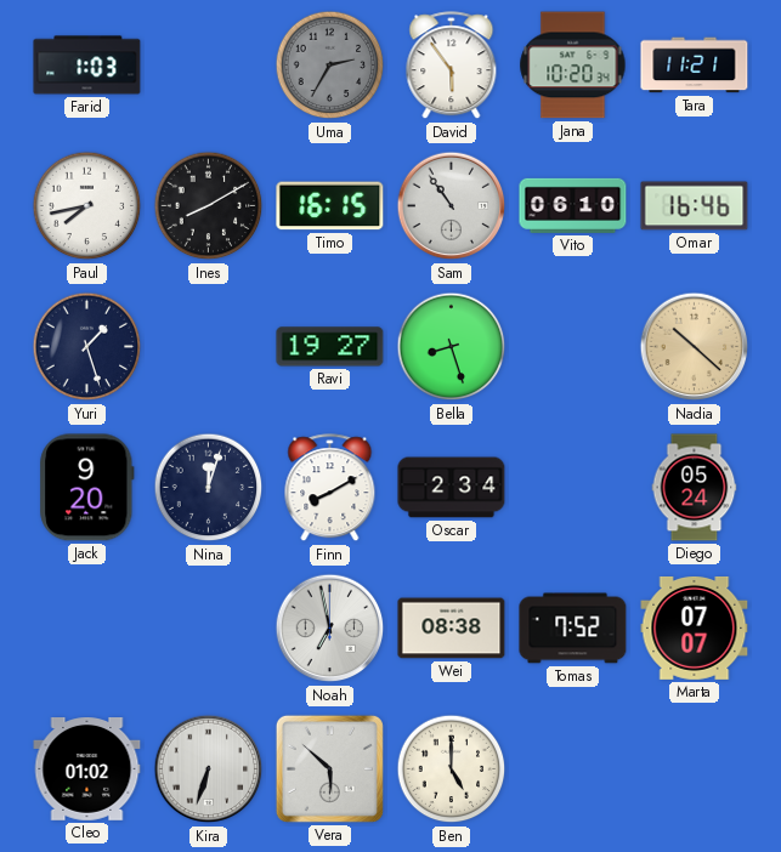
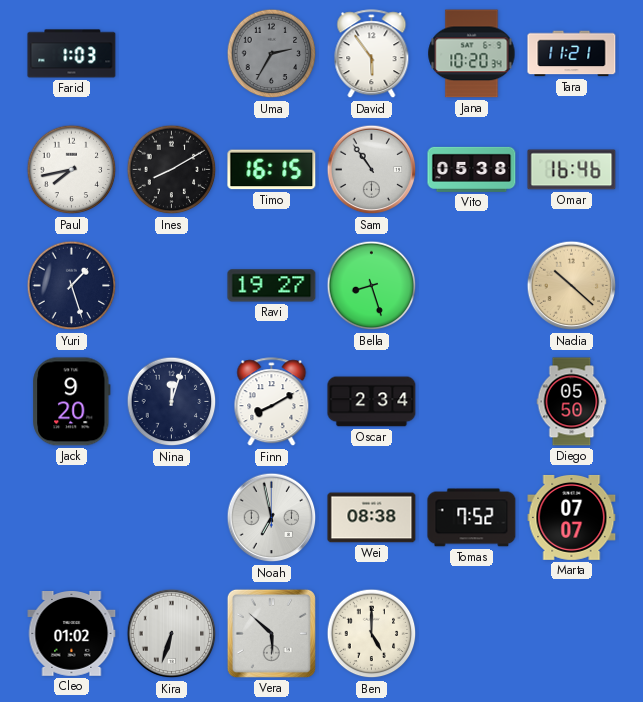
Vito: 06:10 -> 05:38
Diego: 05:24 -> 05:50
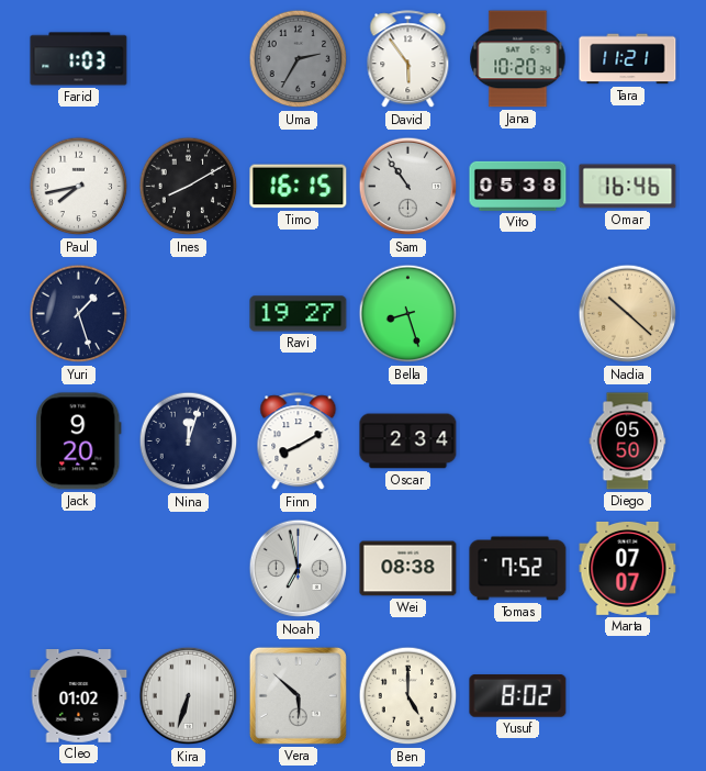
Yusuf: none -> 8:02
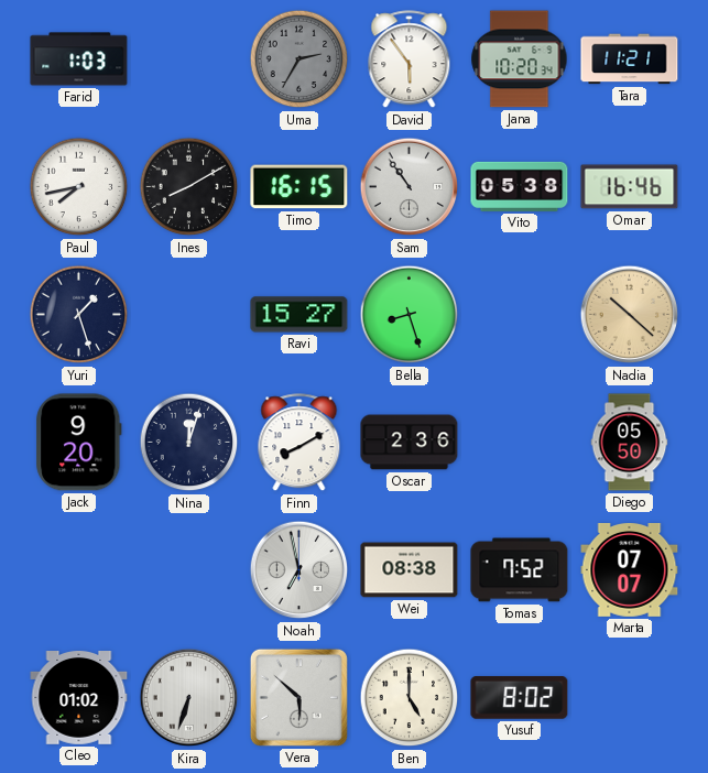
Ravi: 19:27 -> 15:27
Oscar: 2:34 -> 2:36
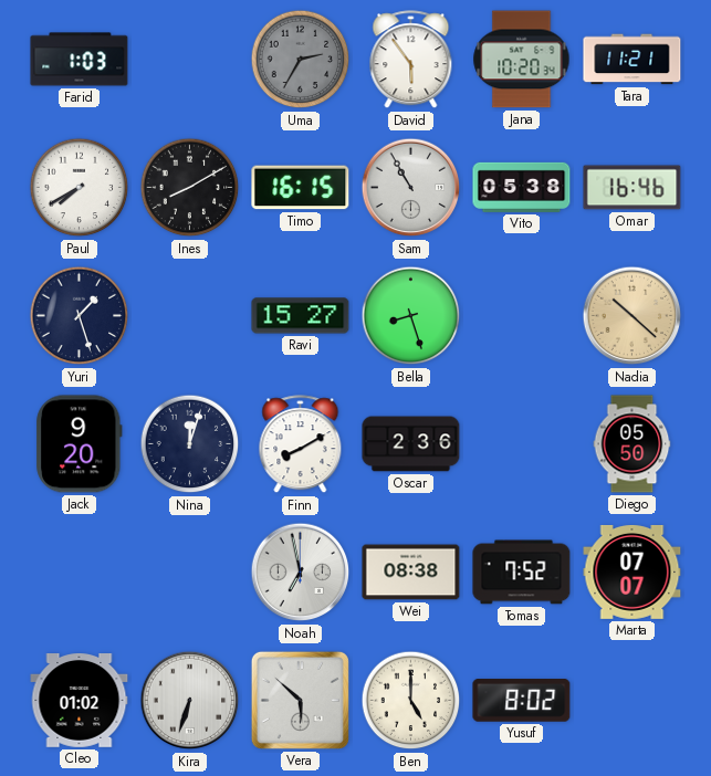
Paul: 7:43 -> 7:40
Sam: 10:54 -> 10:55
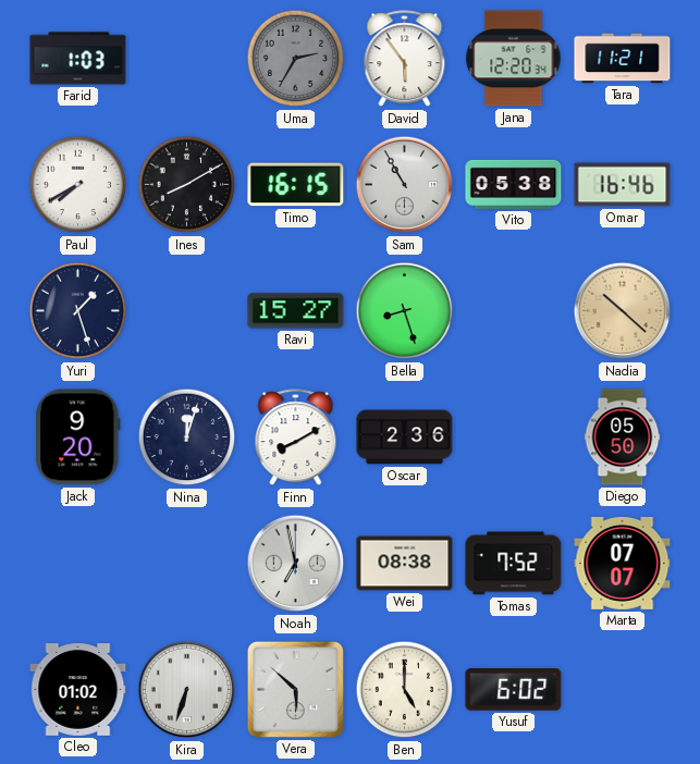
Jana: 10:20 -> 12:20
Yusuf: 8:02 -> 6:02
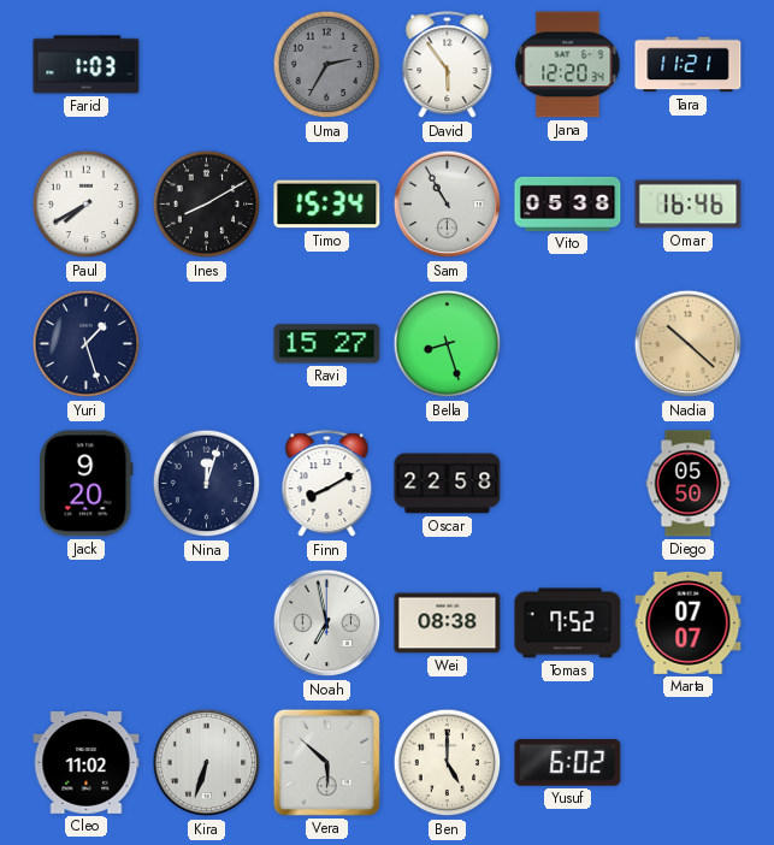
Timo: 16:15 -> 15:34
Oscar: 2:36 -> 22:58
Cleo: 01:02 -> 11:02
